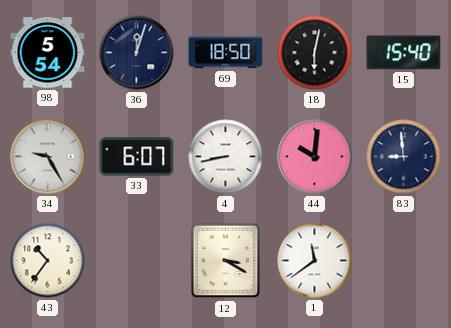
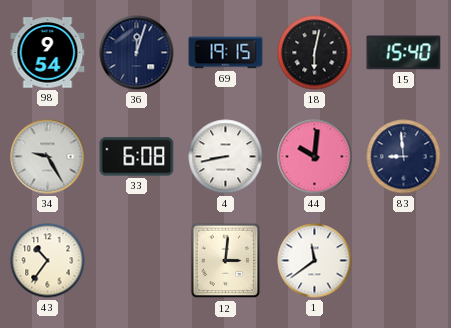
98: 5:54 -> 9:54
69: 18:50 -> 19:15
33: 6:07 -> 6:08
12: 3:20 -> 3:01
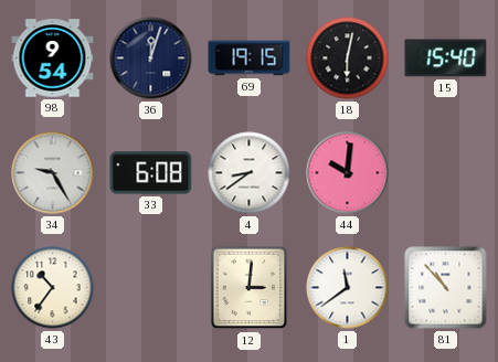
4: 8:43 -> 8:39
83: 8:59 -> none
81: none -> 10:53
